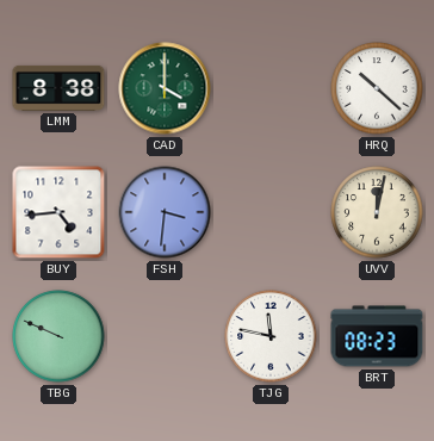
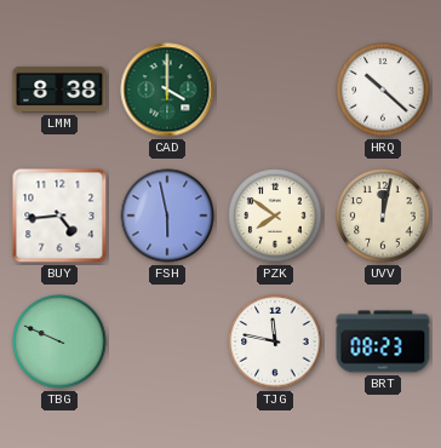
FSH: 3:31 -> 5:58
PZK: none -> 7:51
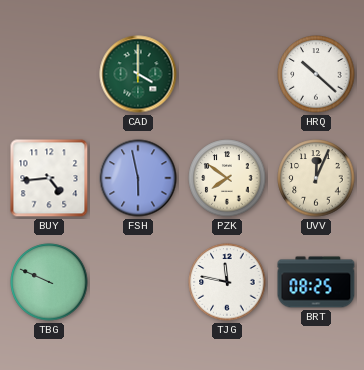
LMM: 8:38 -> none
UVV: 12:02 -> 12:04
BRT: 08:23 -> 08:25
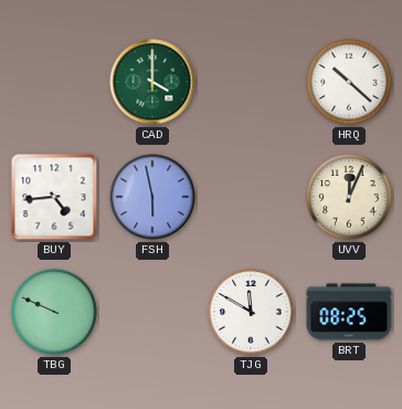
PZK: 7:51 -> none
TJG: 11:47 -> 11:50
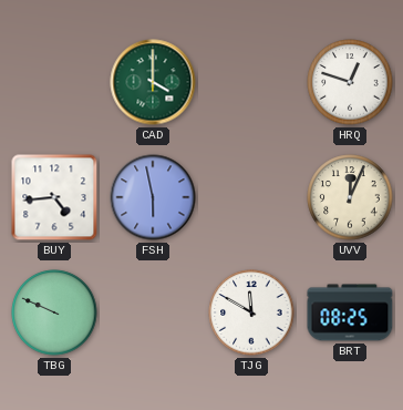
HRQ: 10:22 -> 12:48
